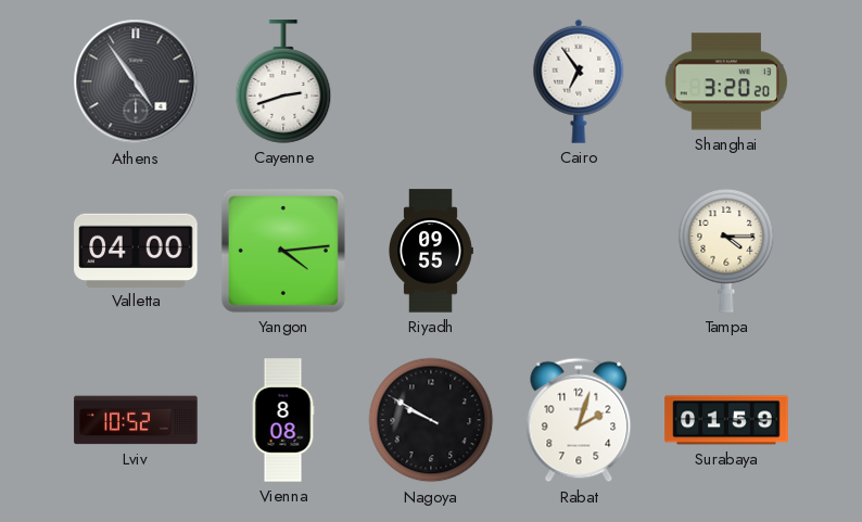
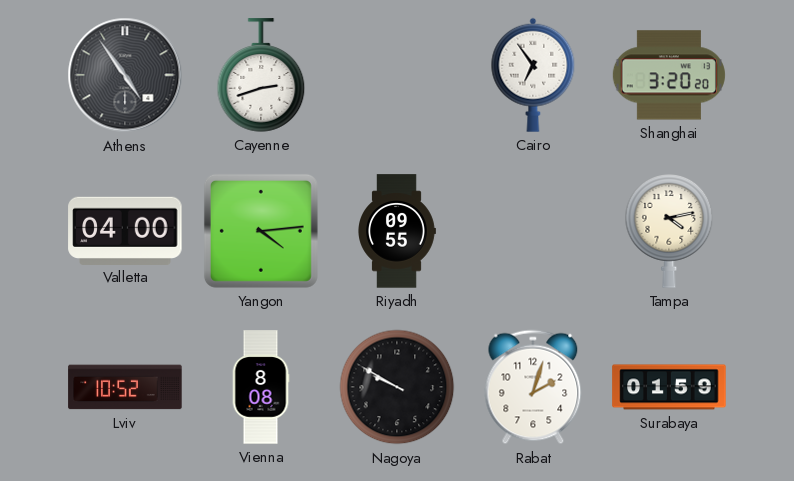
Tampa: 4:15 -> 4:13
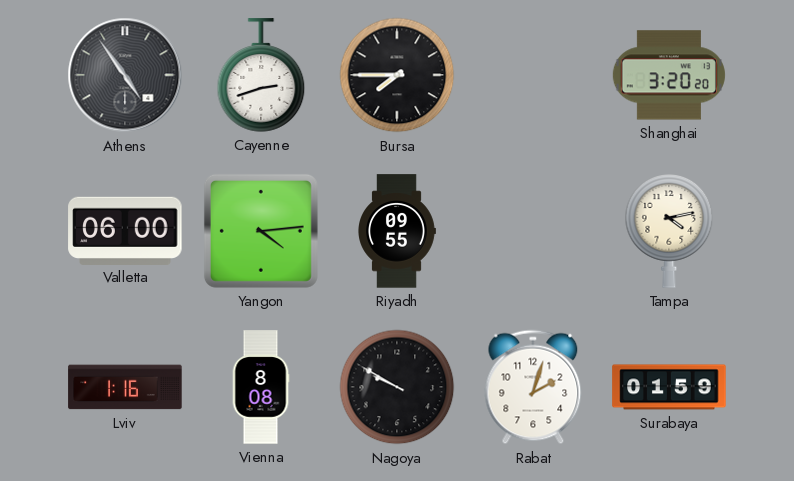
Bursa: none -> 7:45
Cairo: 6:54 -> none
Valletta: 04:00 -> 06:00
Lviv: 10:52 -> 1:16
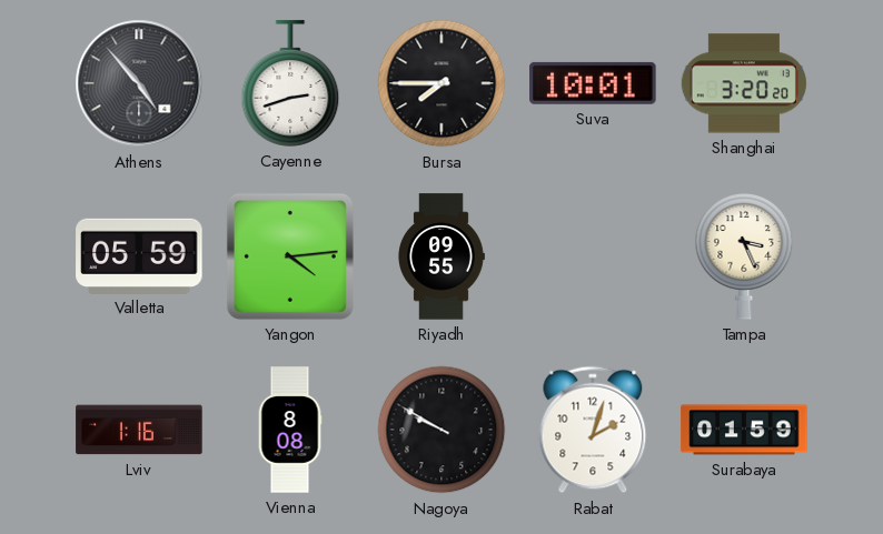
Athens: 4:54 -> 4:53
Suva: none -> 10:01
Valletta: 06:00 -> 05:59
Tampa: 4:13 -> 3:26
